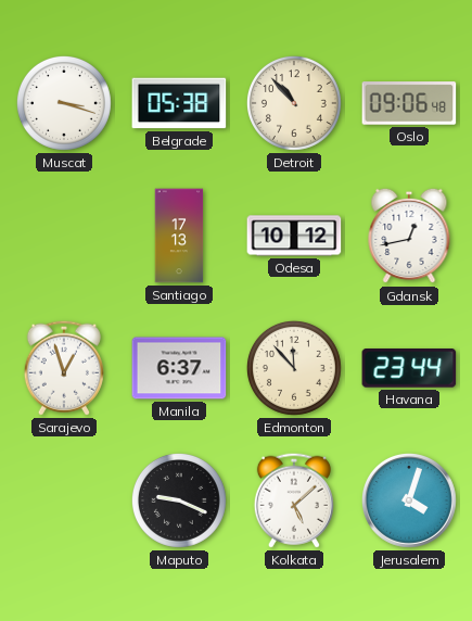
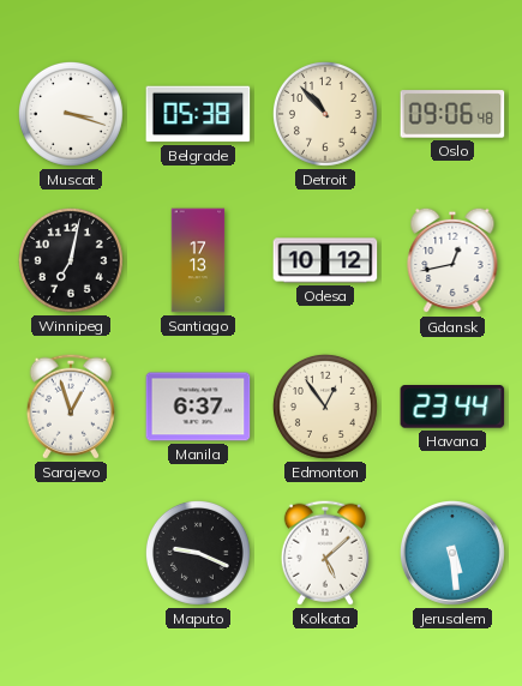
Winnipeg: none -> 7:02
Edmonton: 11:53 -> 12:54
Jerusalem: 4:03 -> 5:29
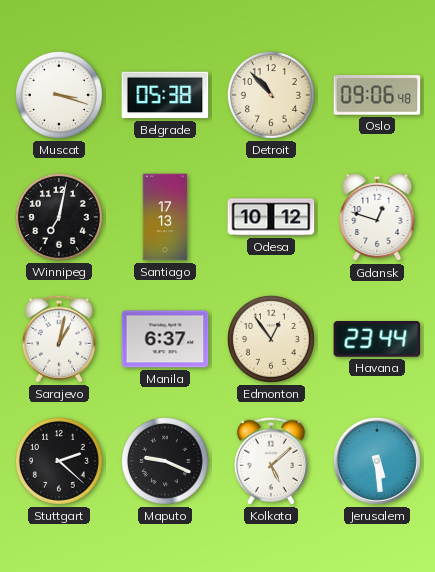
Gdansk: 12:43 -> 12:48
Sarajevo: 12:57 -> 1:02
Stuttgart: none -> 2:22
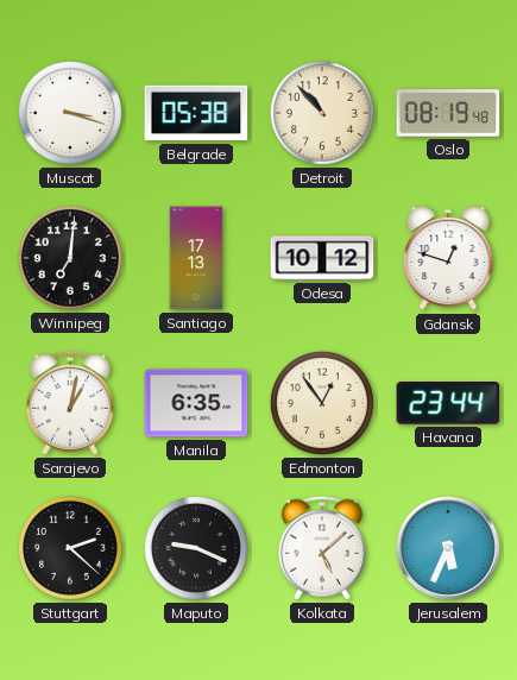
Oslo: 09:06 -> 08:19
Winnipeg: 7:02 -> 7:01
Manila: 6:37 -> 6:35
Jerusalem: 5:29 -> 5:34
